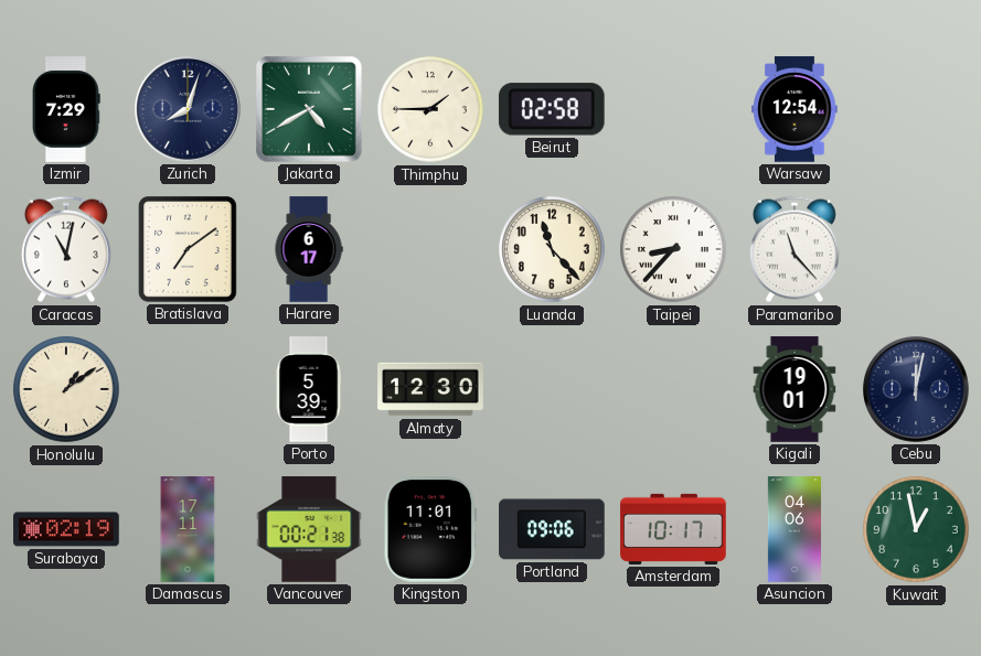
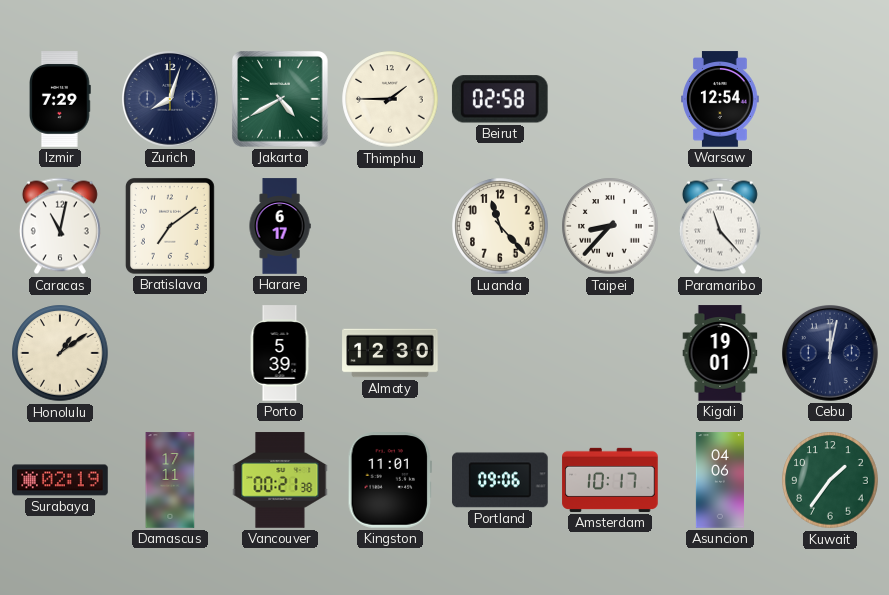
Kuwait: 12:58 -> 1:36
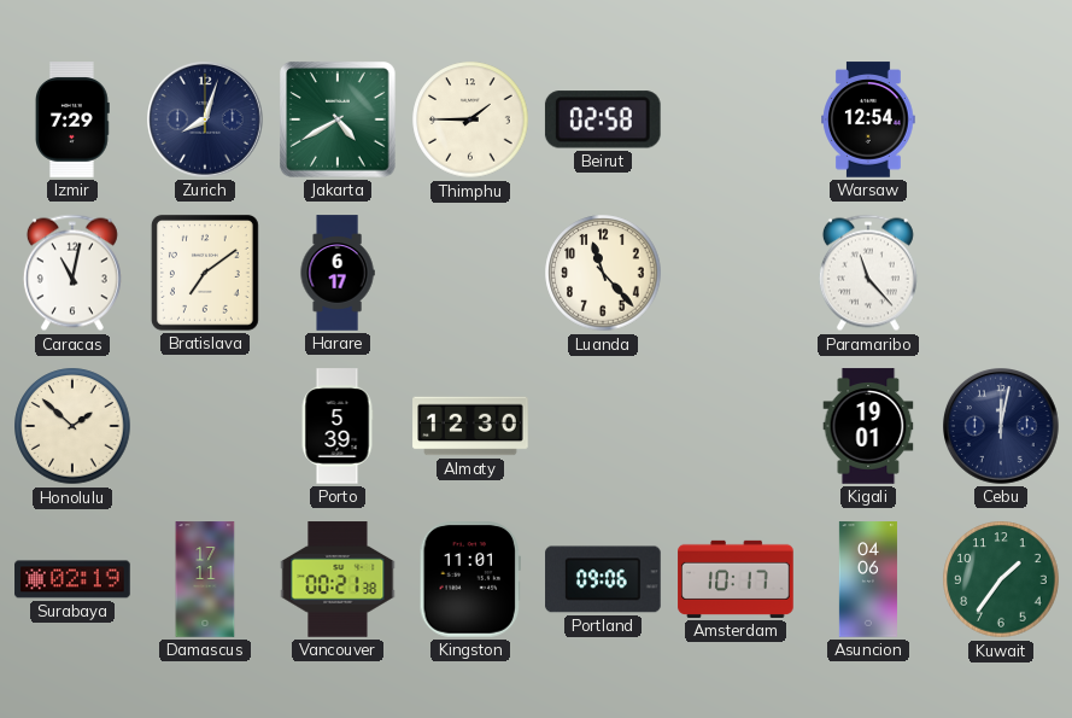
Taipei: 8:37 -> none
Honolulu: 1:09 -> 1:52
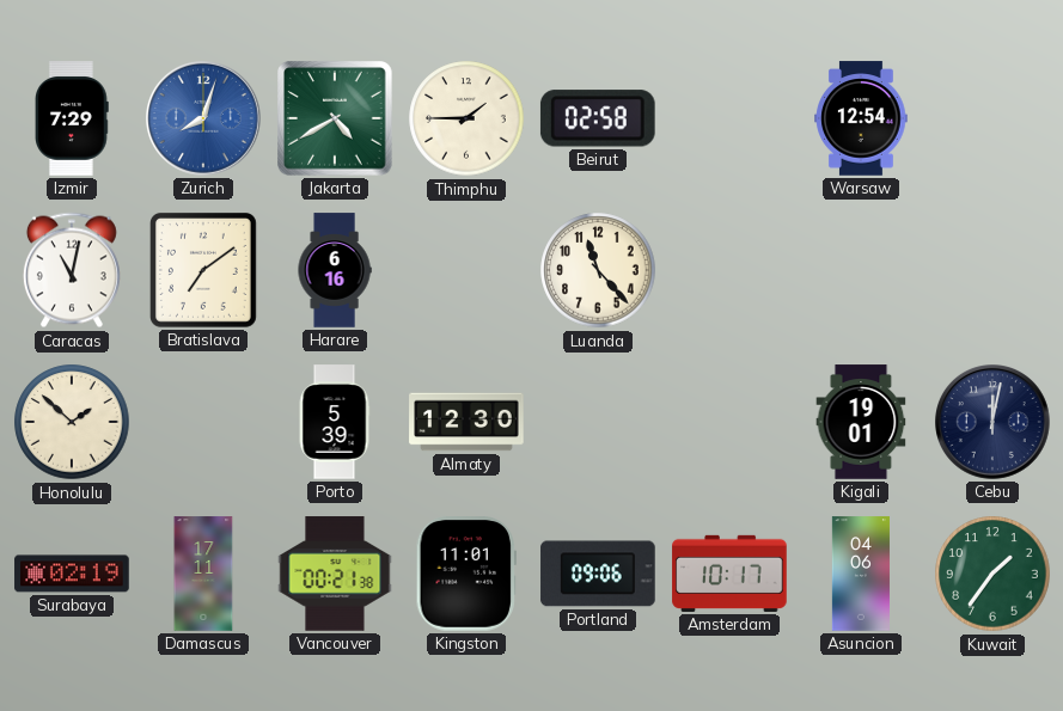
Zurich dial: navy -> blue
Harare: 6:17 -> 6:16
Paramaribo: 11:23 -> none
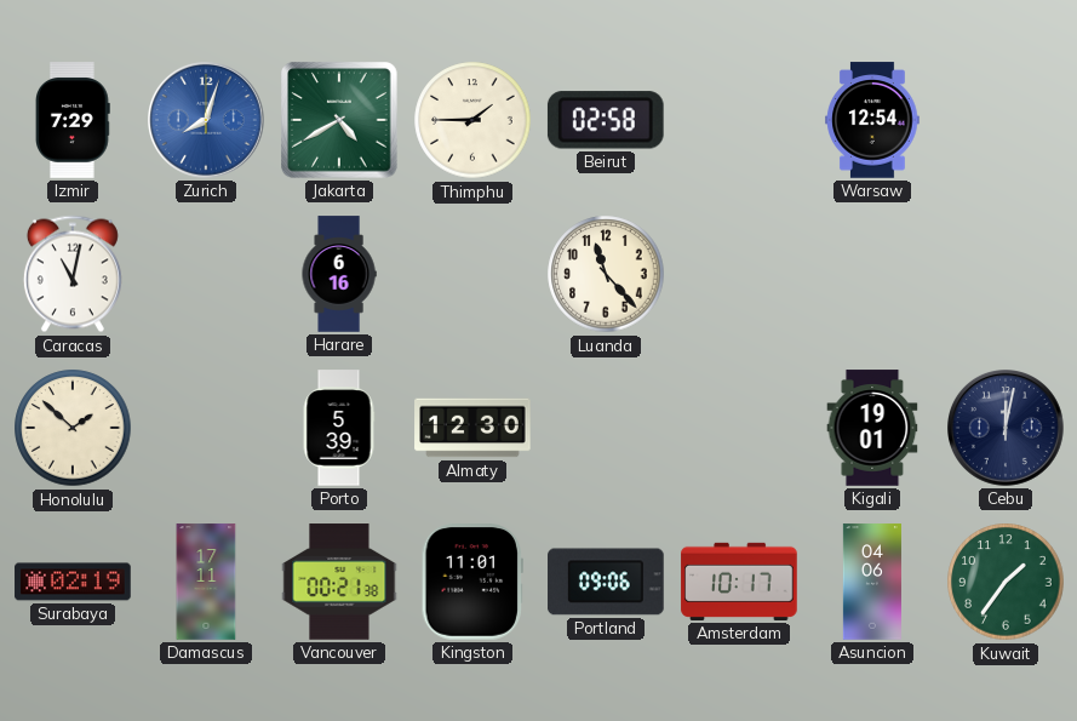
Bratislava: 7:09 -> none
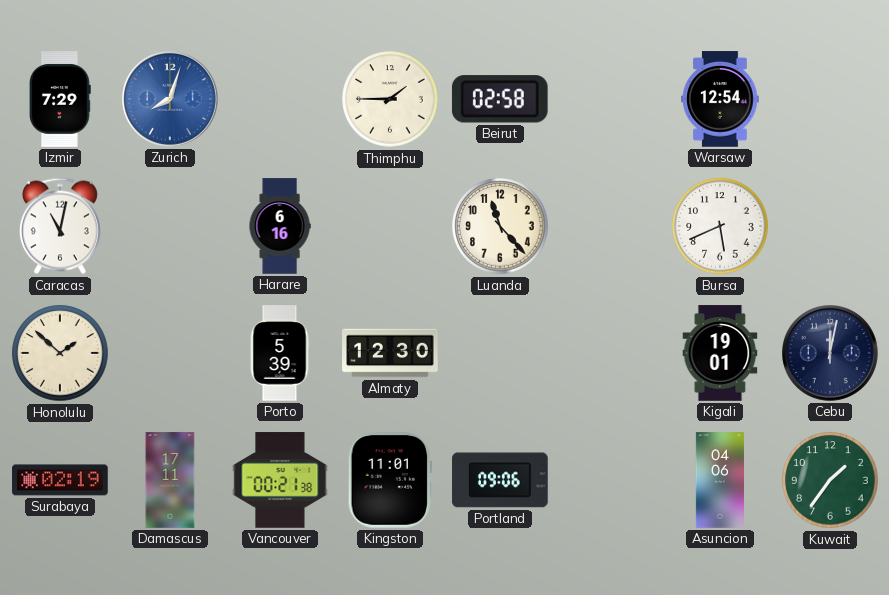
Jakarta: 4:40 -> none
Bursa: none -> 5:41
Amsterdam: 10:17 -> none
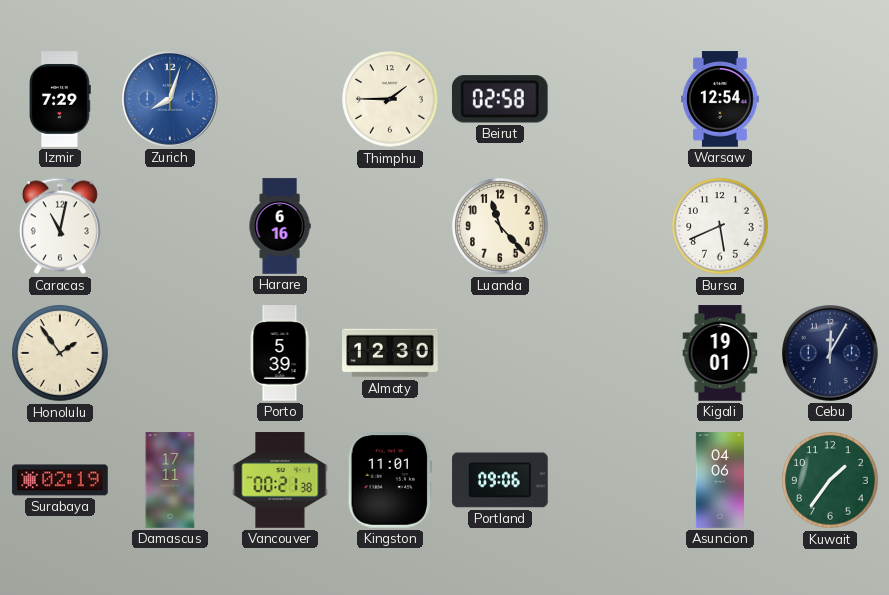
Honolulu: 1:52 -> 1:54
Cebu: 12:02 -> 12:05
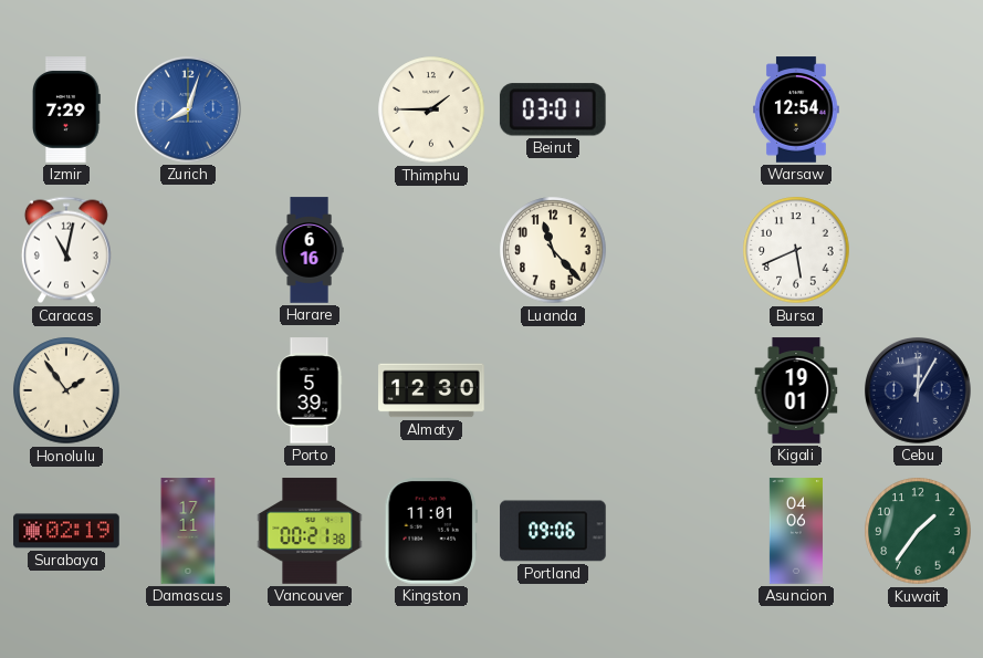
Beirut: 02:58 -> 03:01
